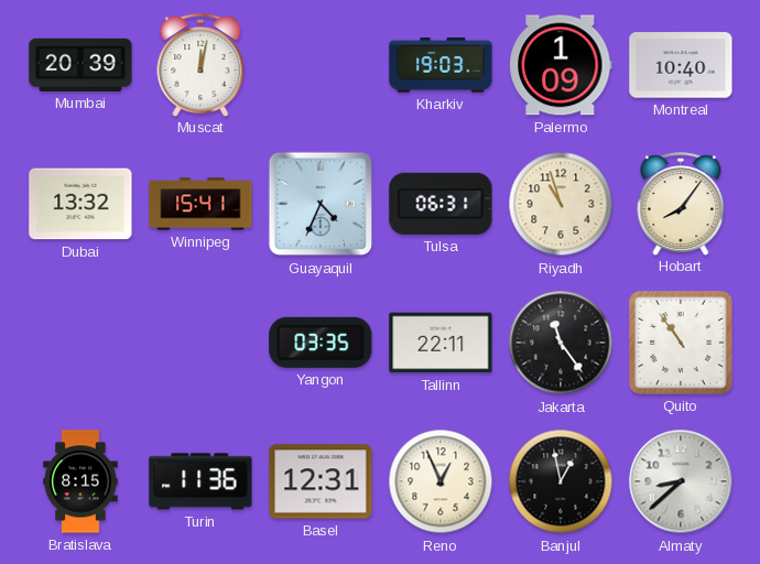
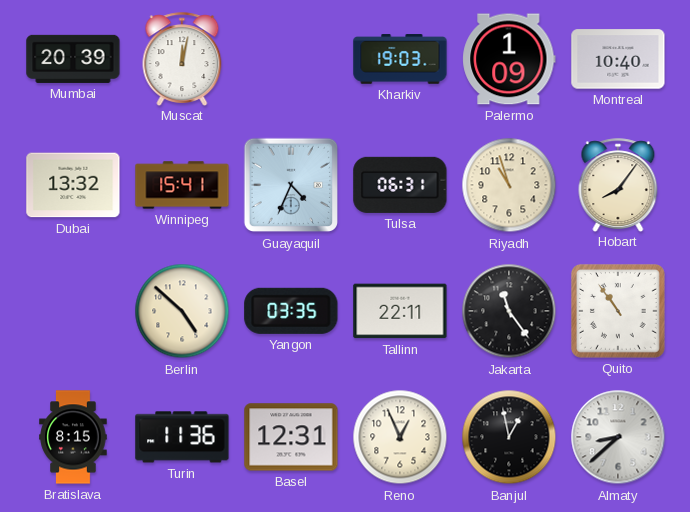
Berlin: none -> 4:52
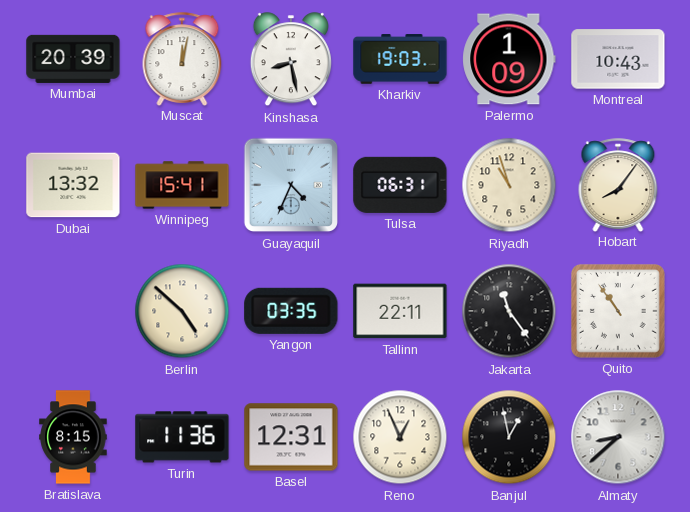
Kinshasa: none -> 8:28
Montreal: 10:40 -> 10:43
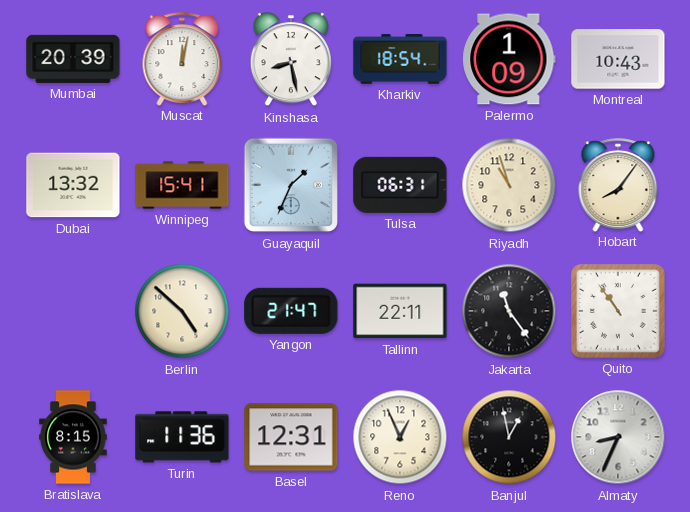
Kharkiv: 19:03 -> 18:54
Guayaquil: 4:34 -> 1:34
Yangon: 03:35 -> 21:47
Almaty: 8:38 -> 8:34
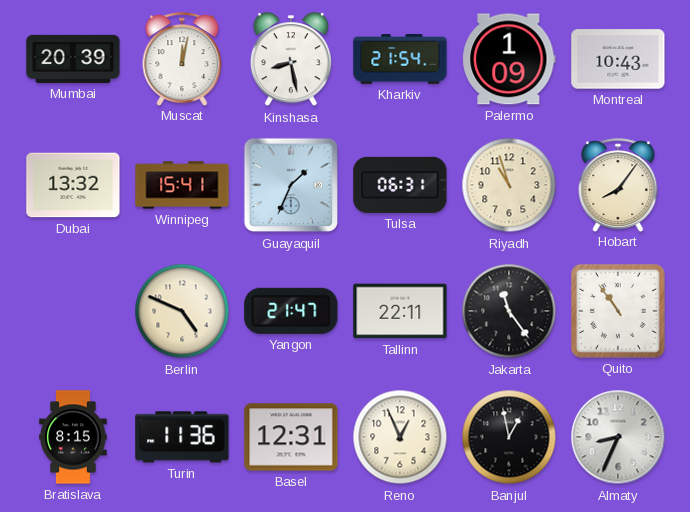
Kharkiv: 18:54 -> 21:54
Berlin: 4:52 -> 4:49
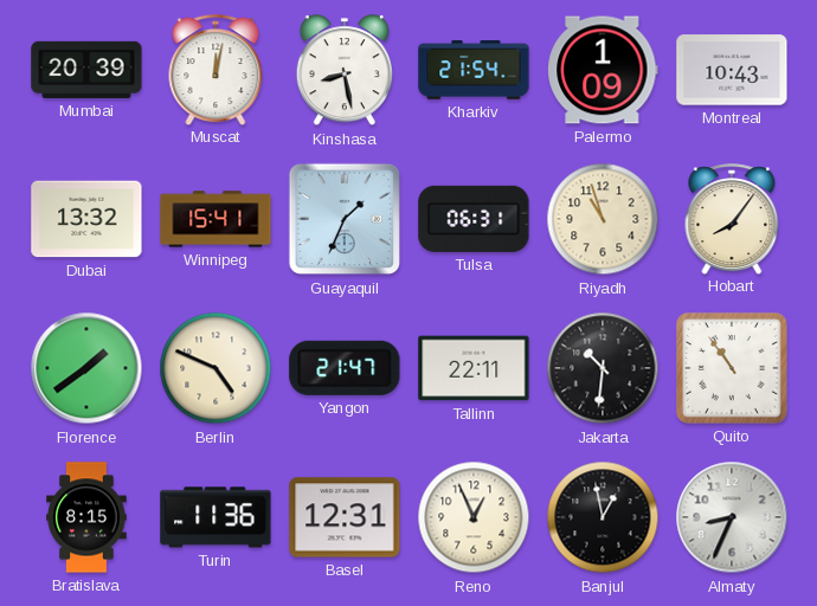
Florence: none -> 1:39
Jakarta: 11:24 -> 10:31
